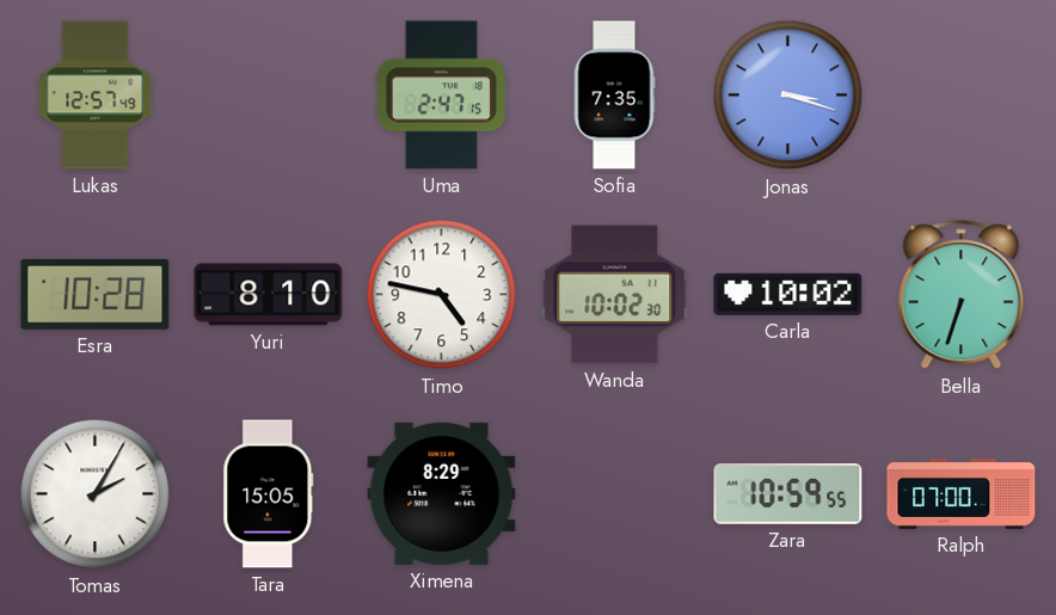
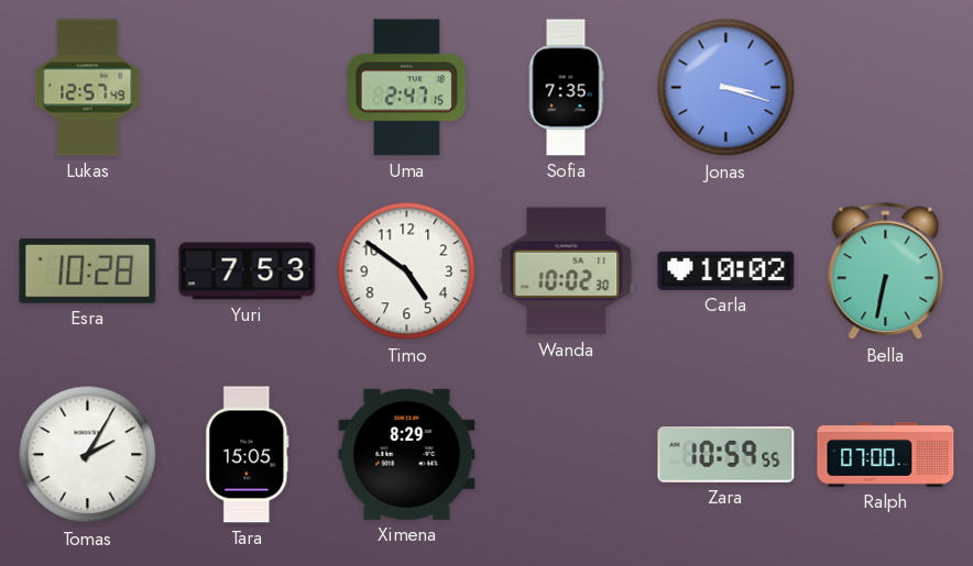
Yuri: 8:10 -> 7:53
Timo: 4:47 -> 4:51
Bella: 6:33 -> 6:32
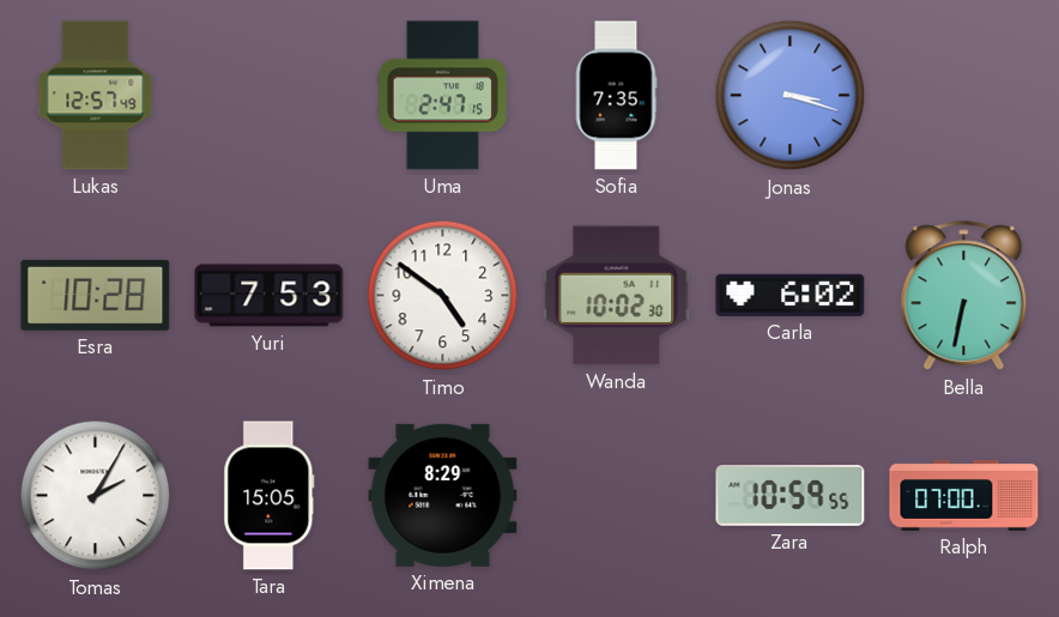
Carla: 10:02 -> 6:02
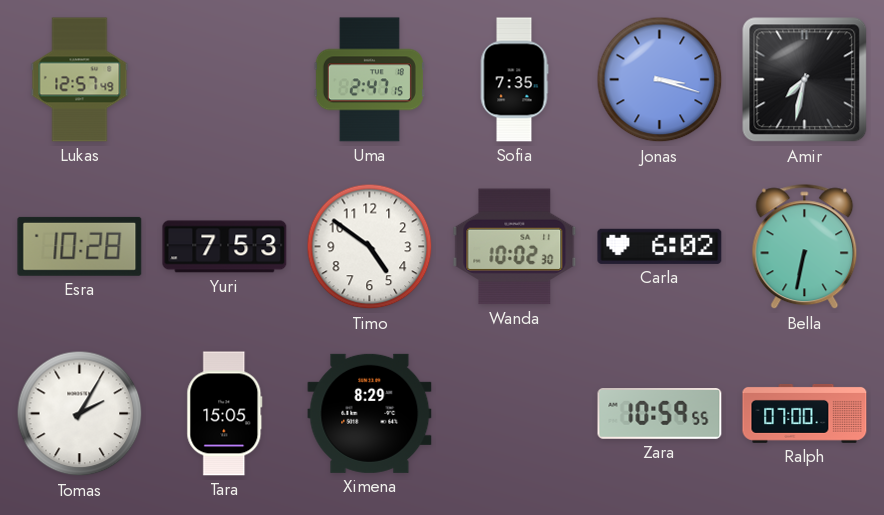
Amir: none -> 7:32
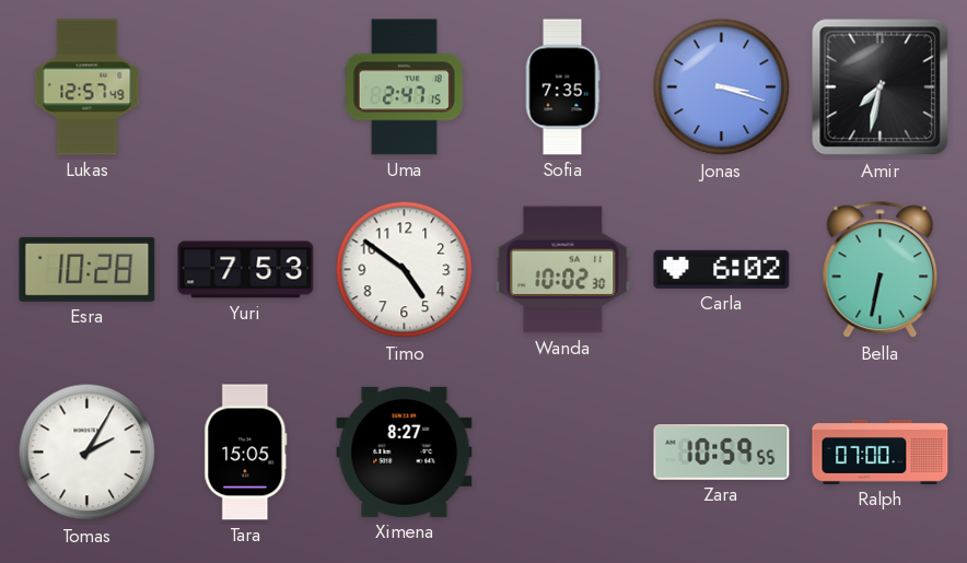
Ximena: 8:29 -> 8:27
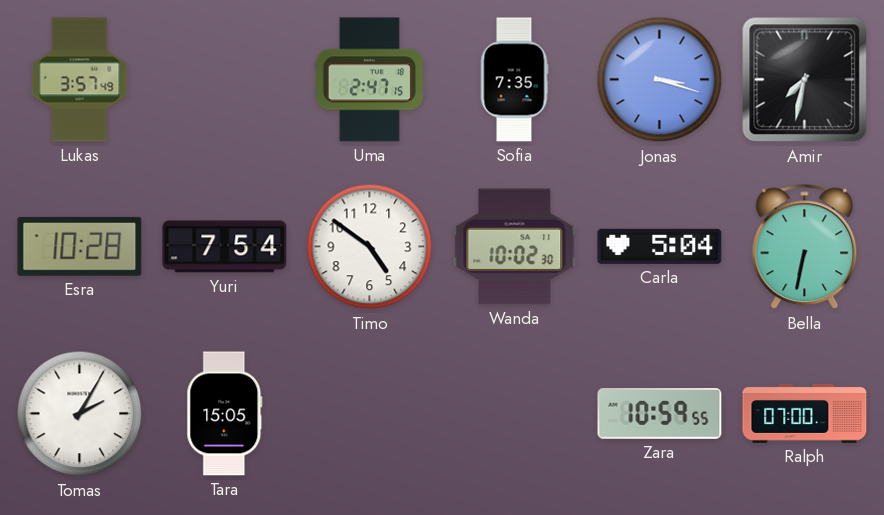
Lukas: 12:57 -> 3:57
Yuri: 7:53 -> 7:54
Carla: 6:02 -> 5:04
Ximena: 8:27 -> none
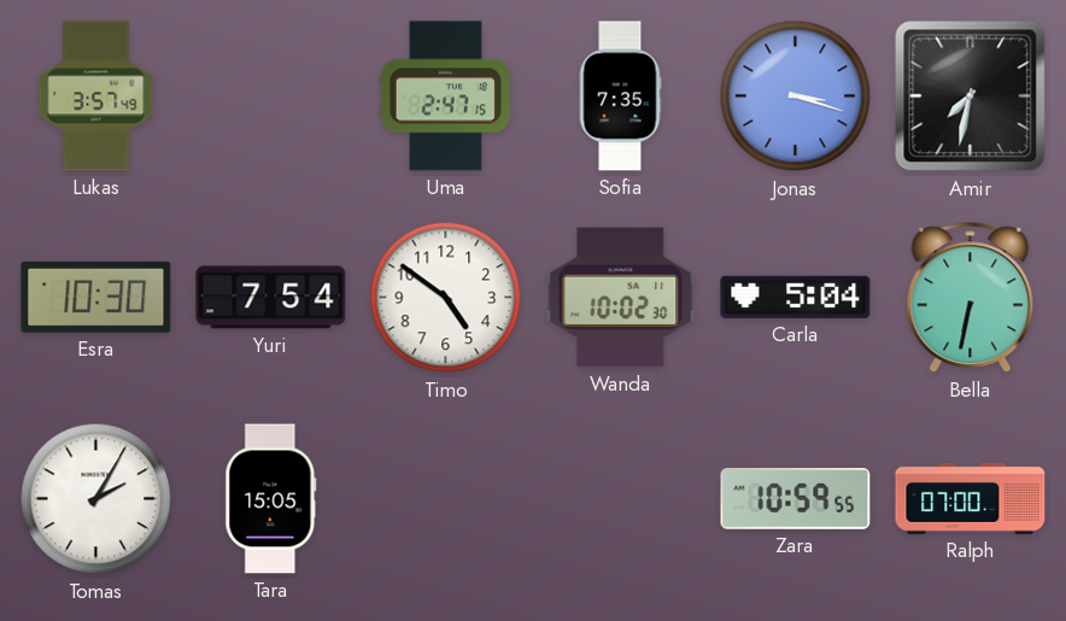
Esra: 10:28 -> 10:30
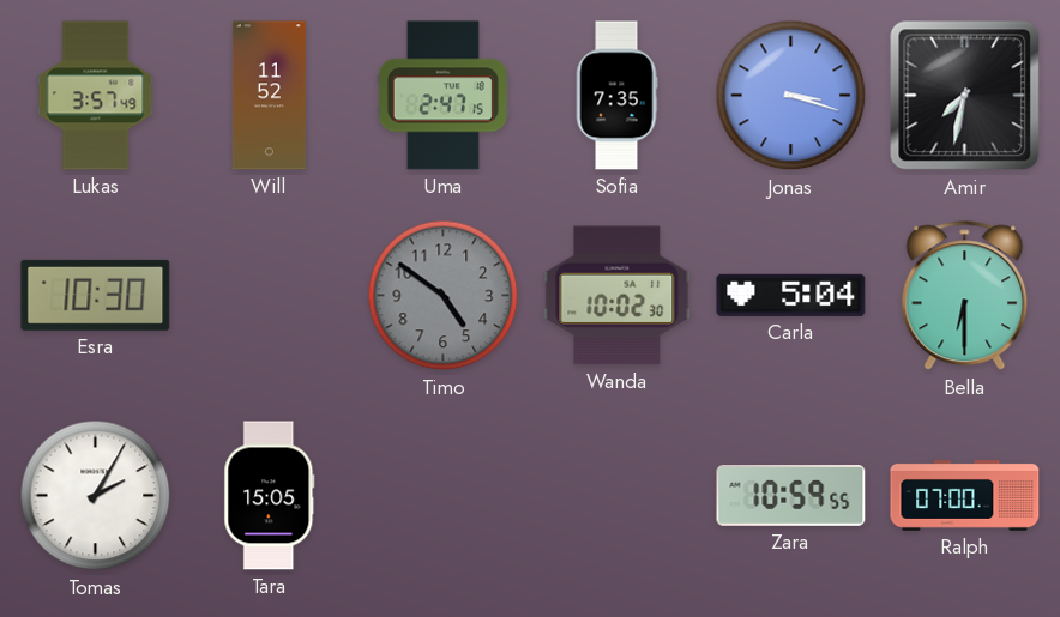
Will: none -> 11:52
Yuri: 7:54 -> none
Timo dial: white -> grey
Bella: 6:32 -> 6:30
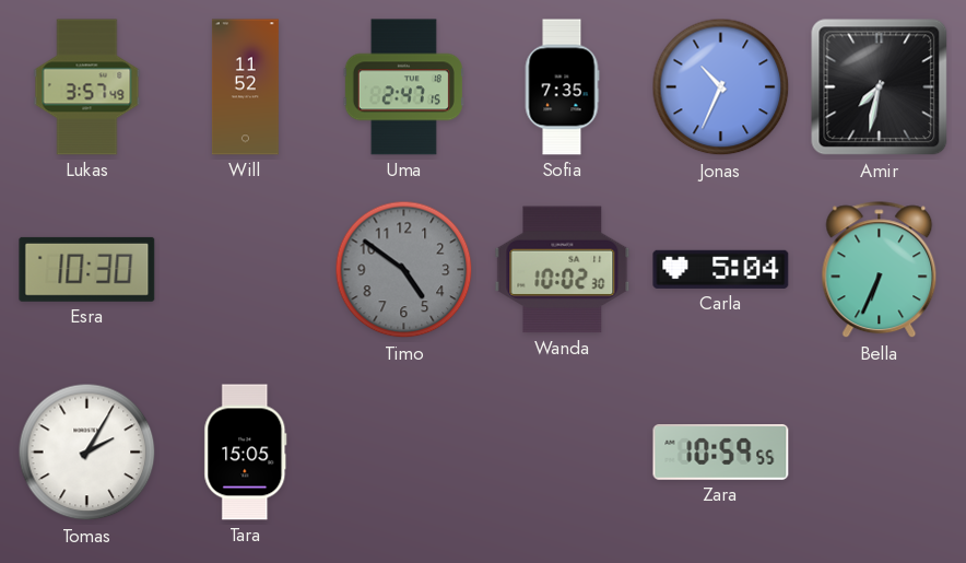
Jonas: 3:18 -> 10:34
Bella: 6:30 -> 6:34
Ralph: 07:00 -> none
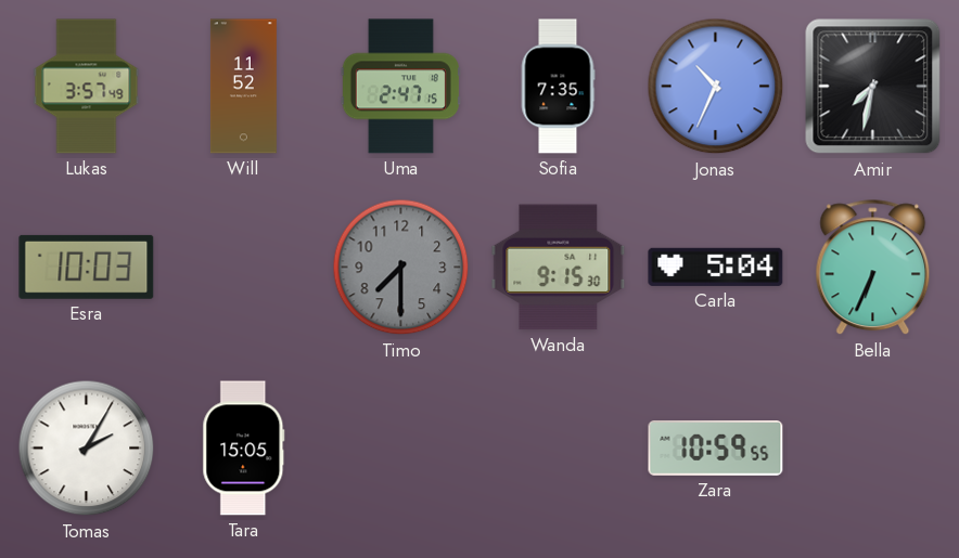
Esra: 10:30 -> 10:03
Timo: 4:51 -> 7:30
Wanda: 10:02 -> 9:15
